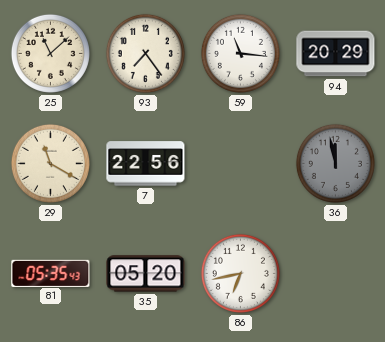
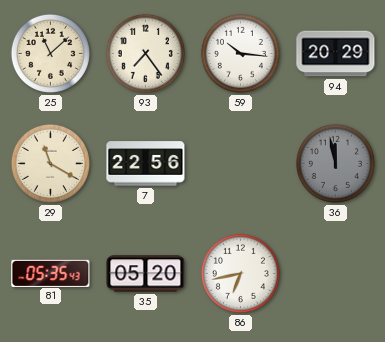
59: 11:16 -> 10:16
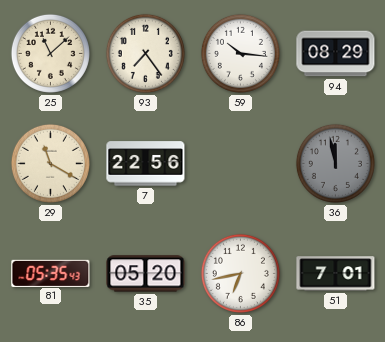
94: 20:29 -> 08:29
51: none -> 7:01
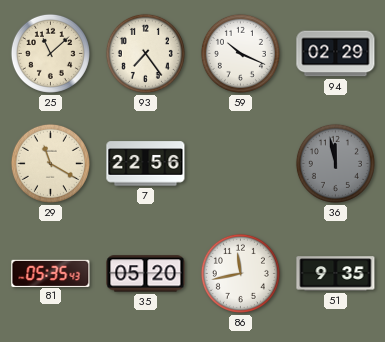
59: 10:16 -> 10:19
94: 08:29 -> 02:29
86: 6:43 -> 11:43
51: 7:01 -> 9:35
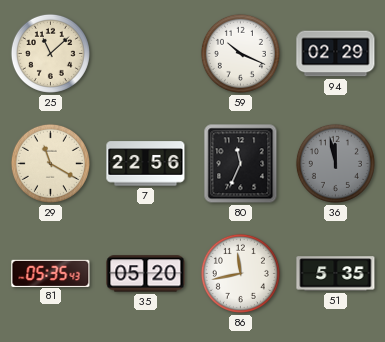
93: 7:24 -> none
80: none -> 11:34
51: 9:35 -> 5:35
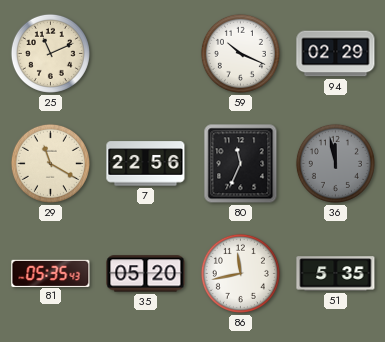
25: 11:08 -> 11:11
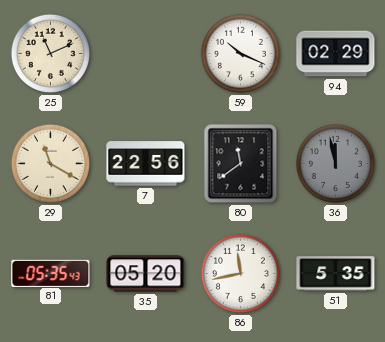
80: 11:34 -> 11:39
